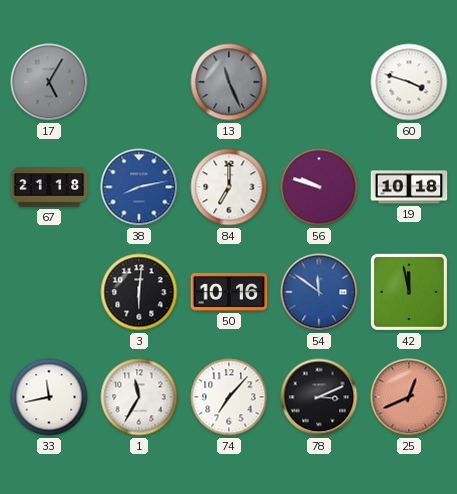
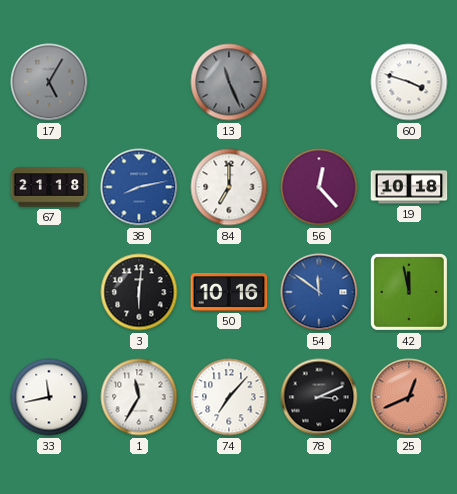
56: 9:48 -> 12:23
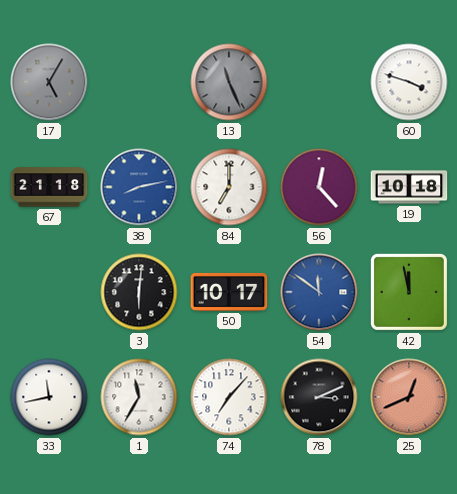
50: 10:16 -> 10:17
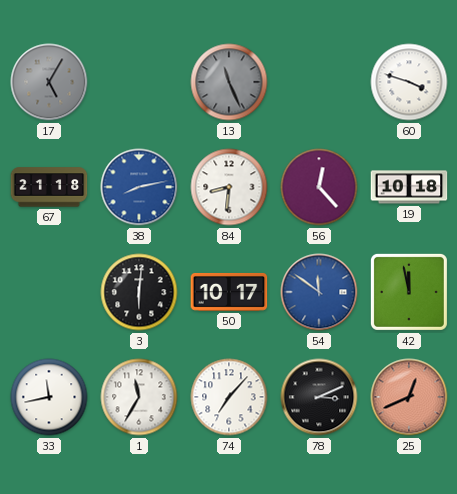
84: 7:00 -> 8:31
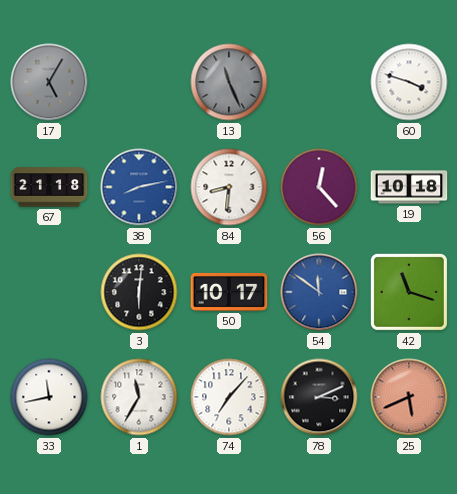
42: 11:58 -> 11:18
25: 12:41 -> 5:41
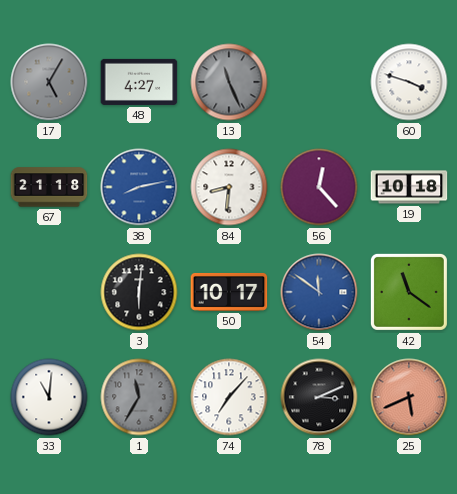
48: none -> 4:27
42: 11:18 -> 11:21
33: 11:43 -> 11:01
1 dial: white -> grey
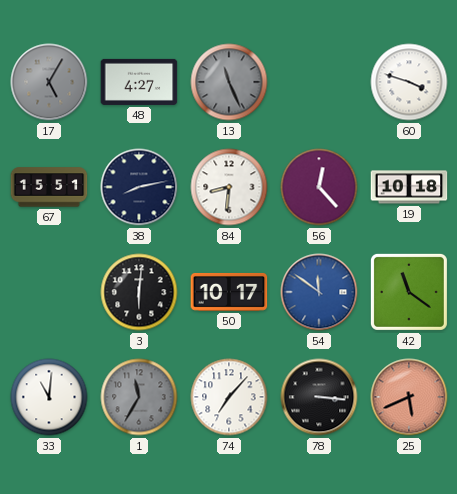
67: 21:18 -> 15:51
38 dial: blue -> navy
78: 3:11 -> 3:16
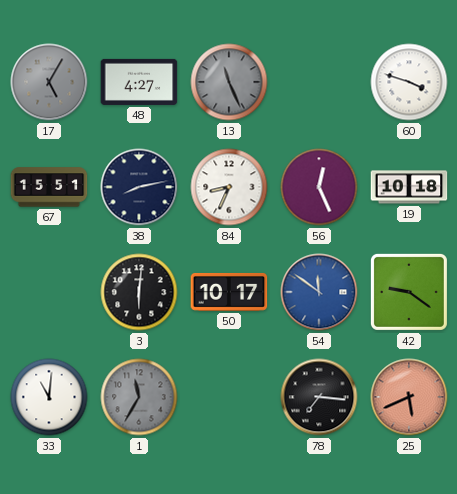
84: 8:31 -> 8:34
56: 12:23 -> 12:26
42: 11:21 -> 9:21
74: 7:07 -> none
78: 3:16 -> 7:16
